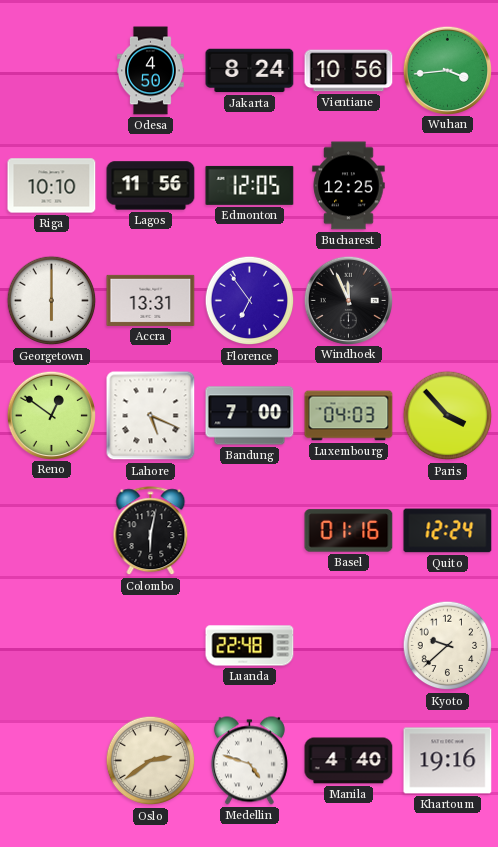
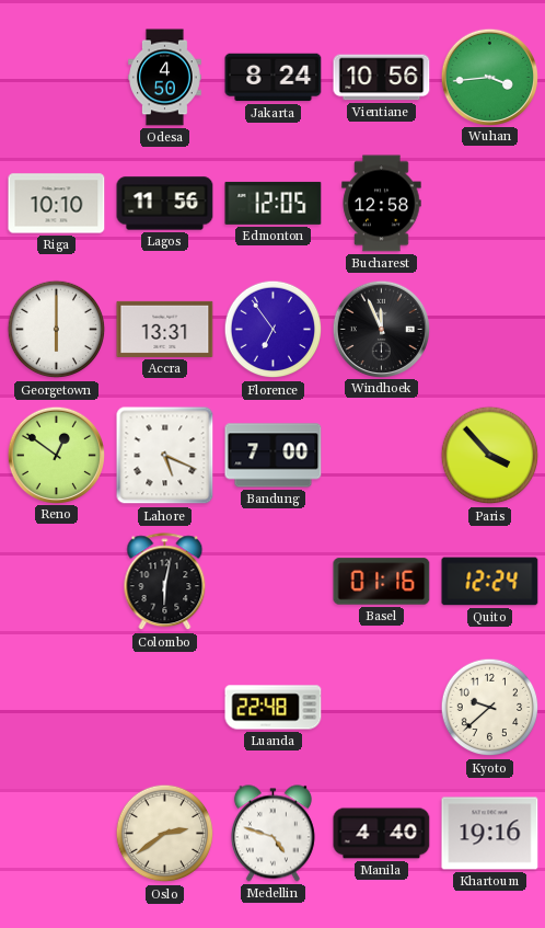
Bucharest: 12:25 -> 12:58
Luxembourg: 04:03 -> none
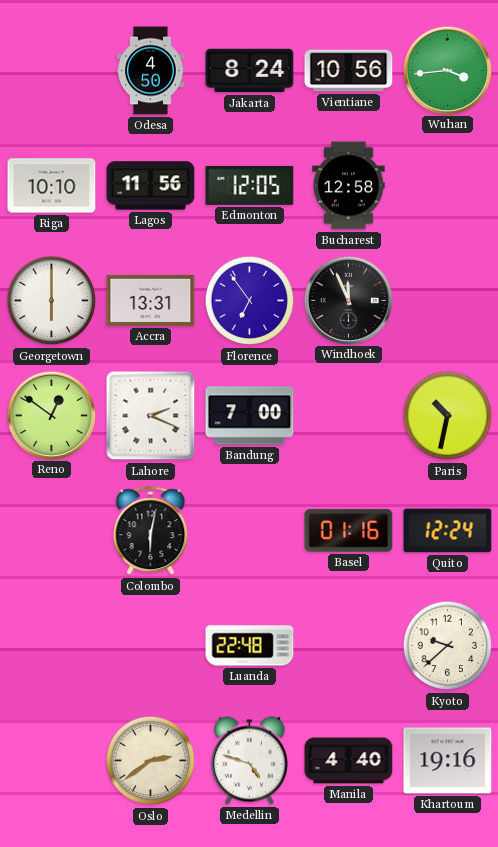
Lahore: 5:19 -> 2:19
Paris: 3:53 -> 10:32
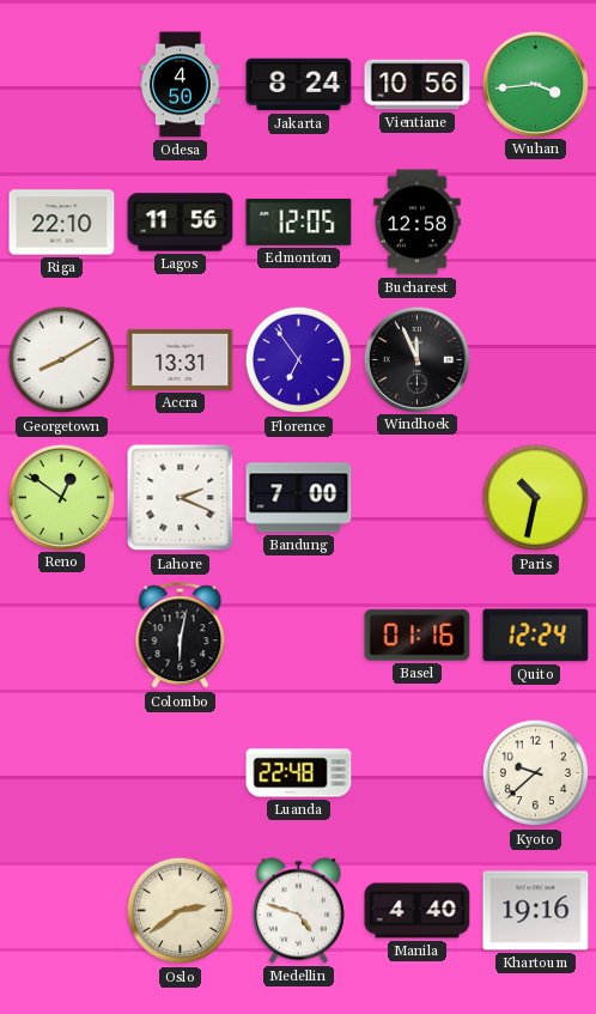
Riga: 10:10 -> 22:10
Georgetown: 6:00 -> 8:10
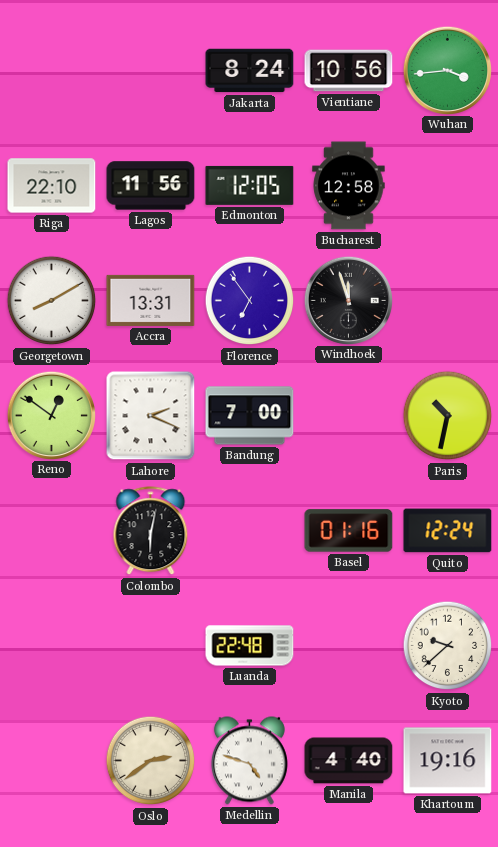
Odesa: 4:50 -> none
Windhoek: 11:56 -> 11:57
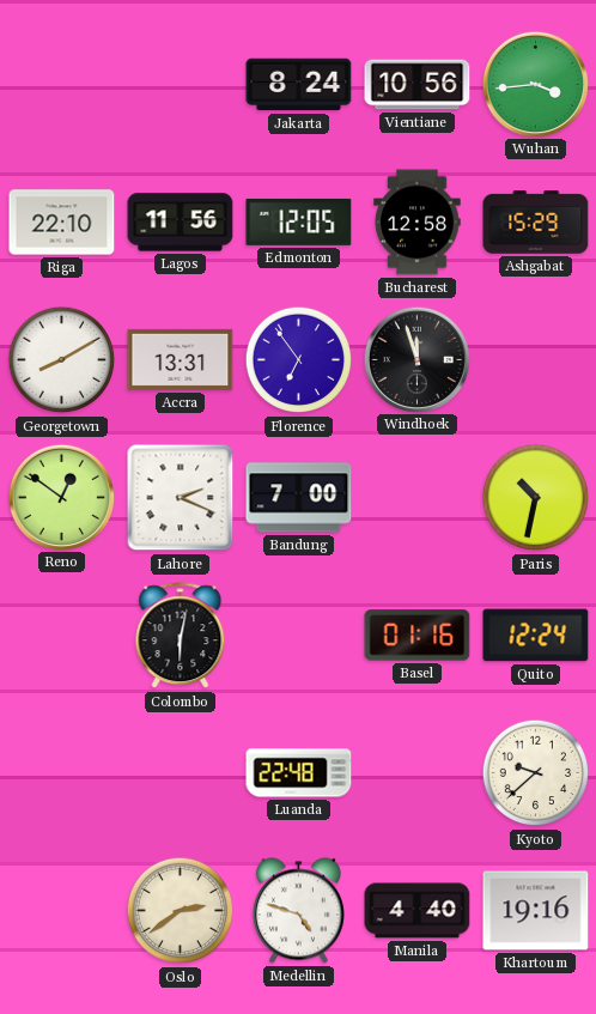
Ashgabat: none -> 15:29
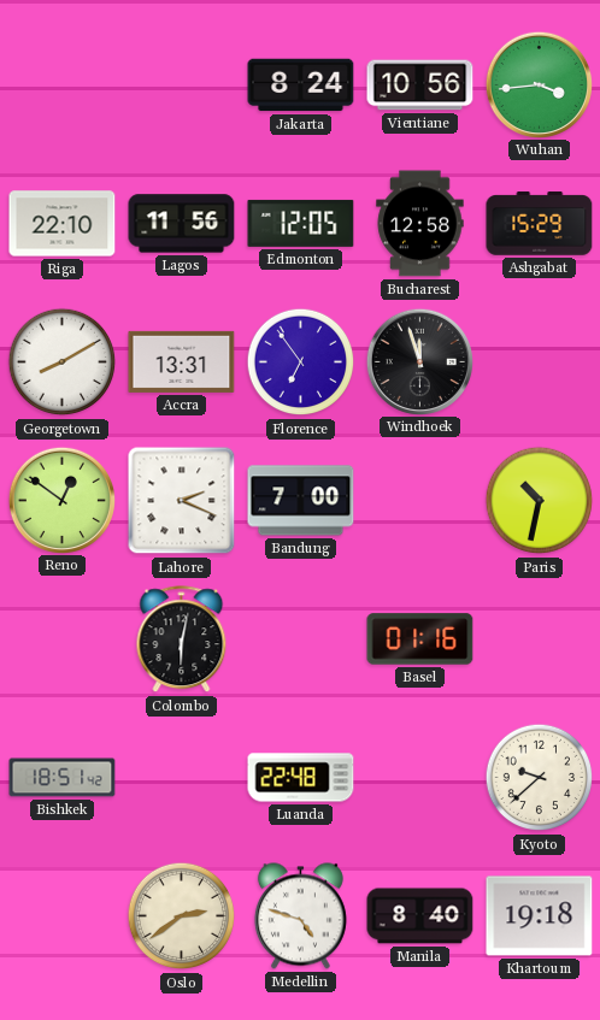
Quito: 12:24 -> none
Bishkek: none -> 18:51
Manila: 4:40 -> 8:40
Khartoum: 19:16 -> 19:18
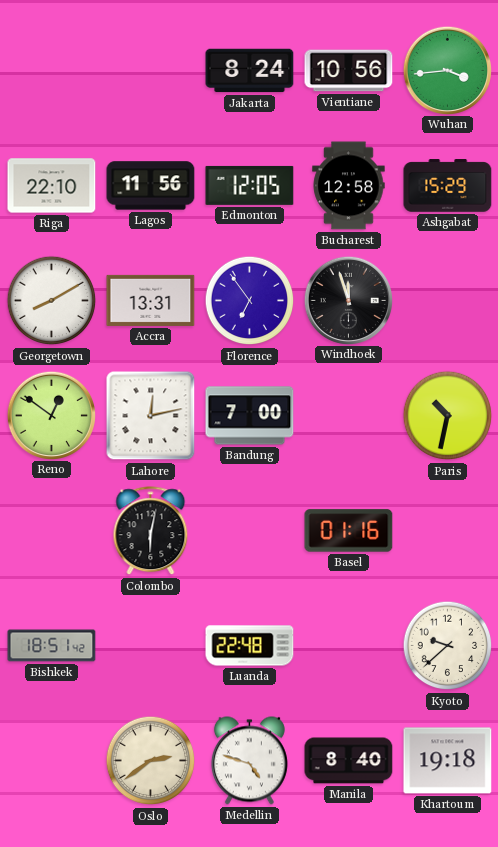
Lahore: 2:19 -> 12:13
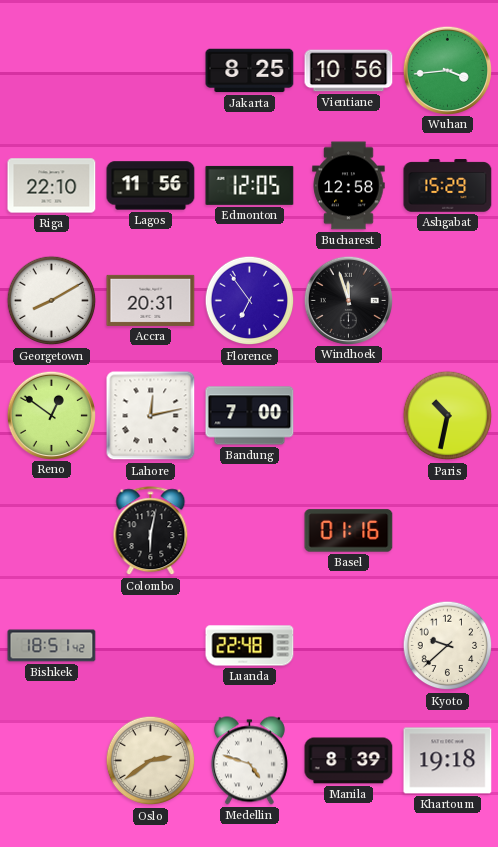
Jakarta: 8:24 -> 8:25
Accra: 13:31 -> 20:31
Manila: 8:40 -> 8:39
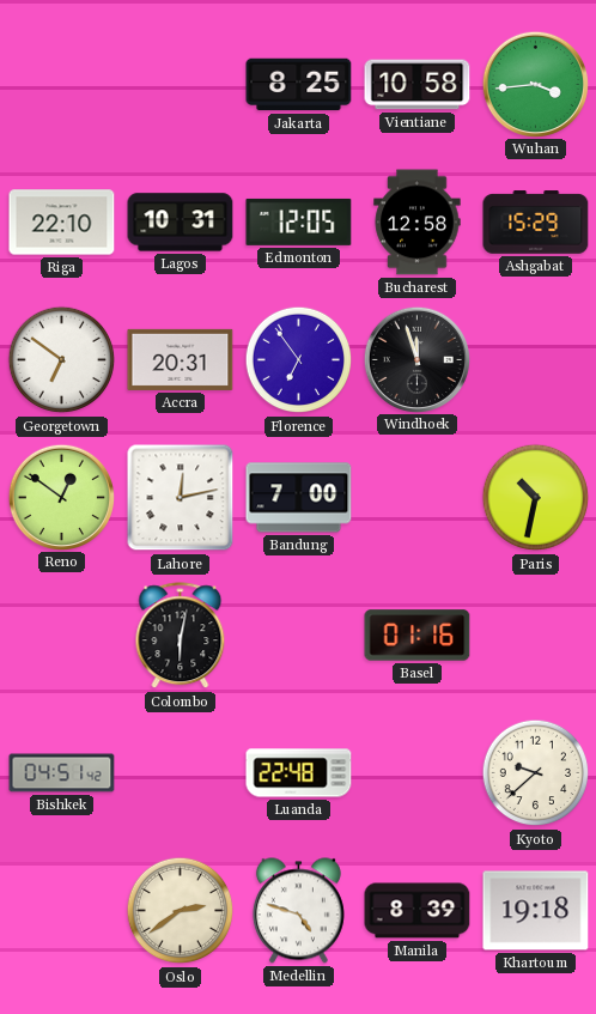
Vientiane: 10:56 -> 10:58
Lagos: 11:56 -> 10:31
Georgetown: 8:10 -> 6:51
Bishkek: 18:51 -> 04:51
